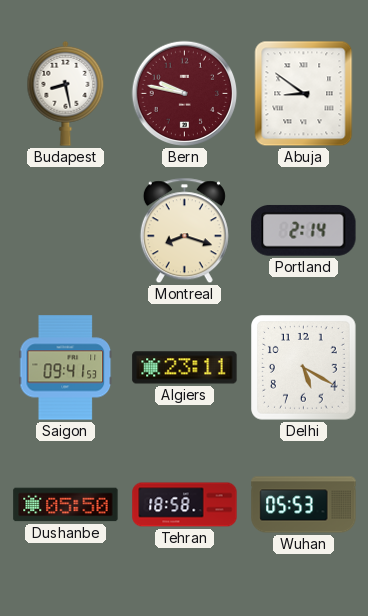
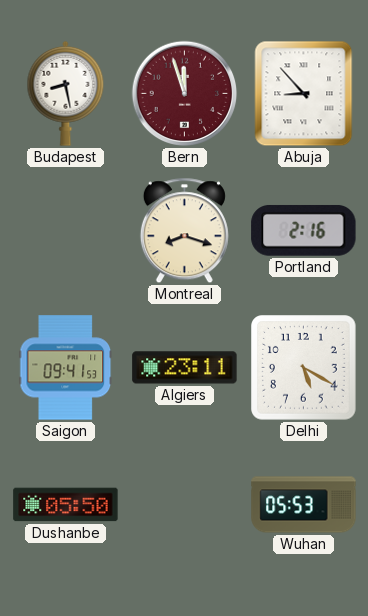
Bern: 9:47 -> 11:57
Abuja: 8:51 -> 8:53
Portland: 2:14 -> 2:16
Tehran: 18:58 -> none
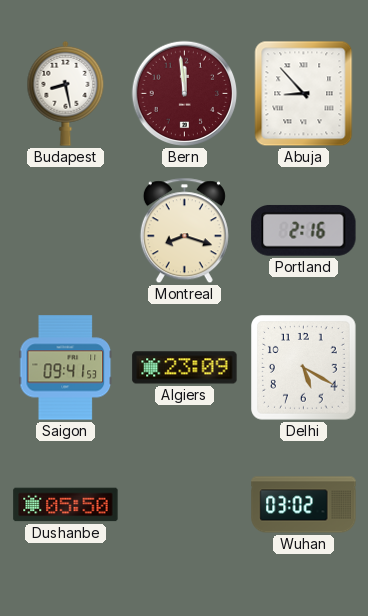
Bern: 11:57 -> 11:59
Algiers: 23:11 -> 23:09
Wuhan: 05:53 -> 03:02
